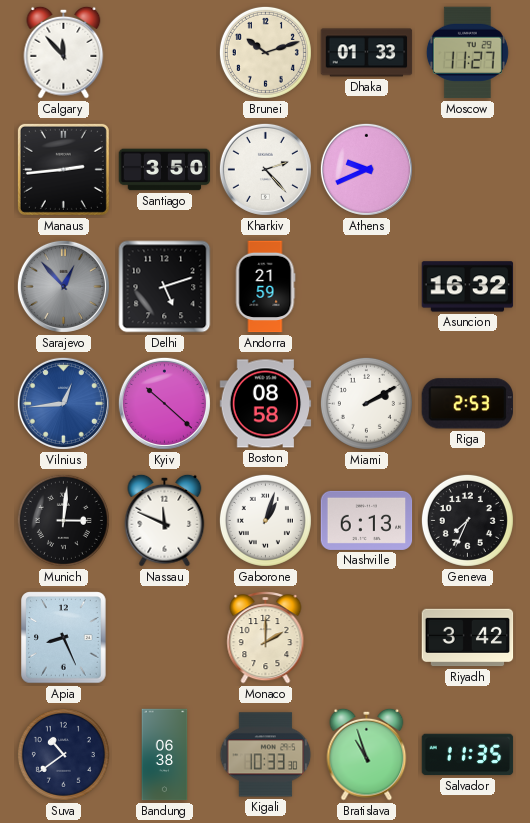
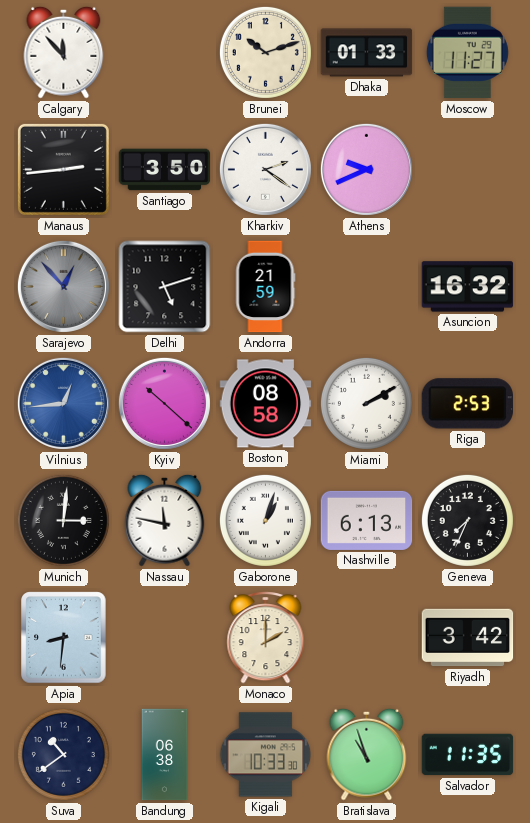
Kharkiv: 2:23 -> 2:21
Nassau: 11:49 -> 11:47
Apia: 8:26 -> 8:31
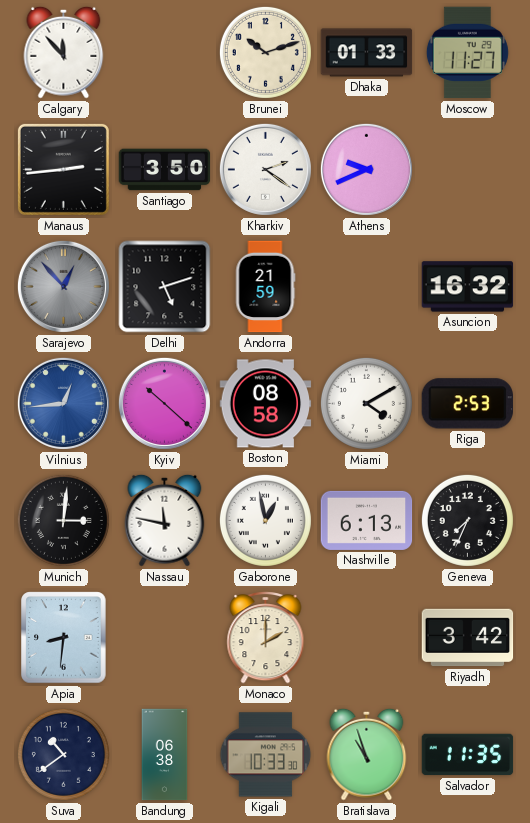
Miami: 2:10 -> 4:10
Gaborone: 1:03 -> 12:58
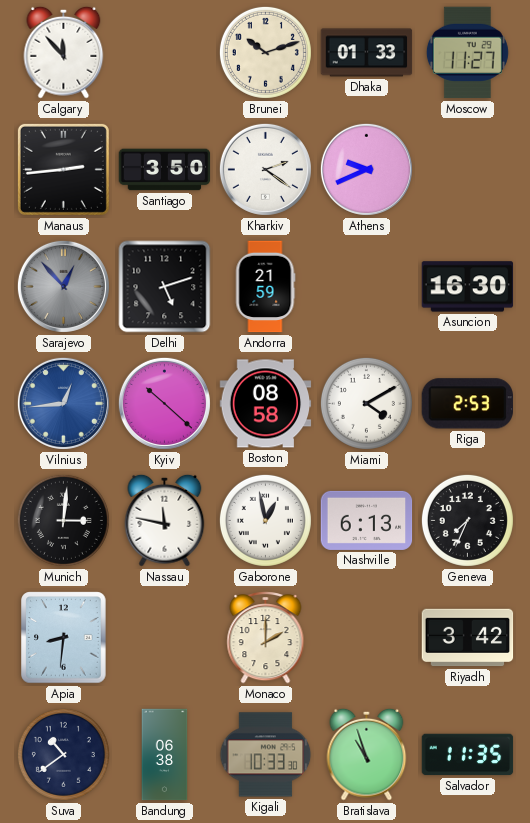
Asuncion: 16:32 -> 16:30
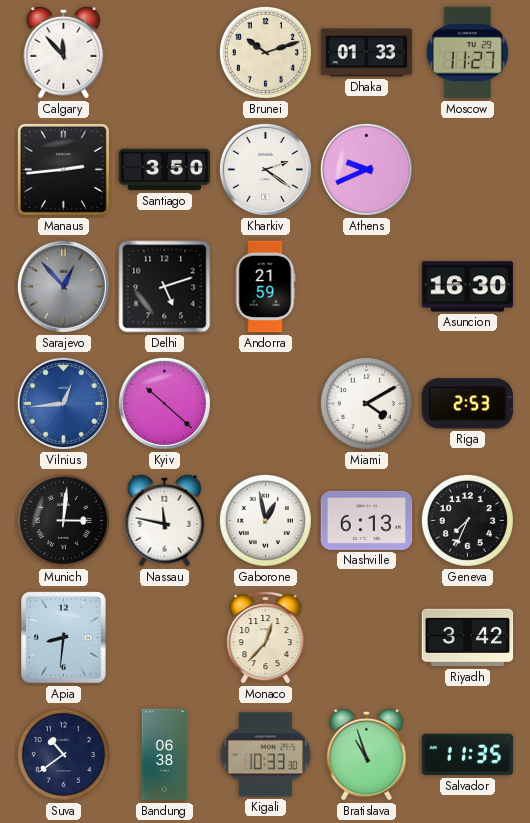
Boston: 08:58 -> none
Monaco: 2:00 -> 12:37
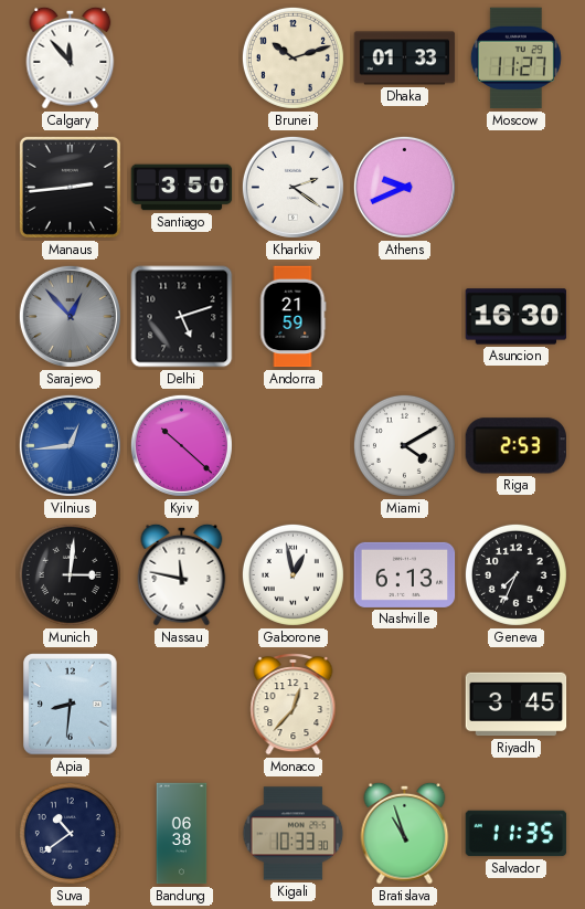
Riyadh: 3:42 -> 3:45
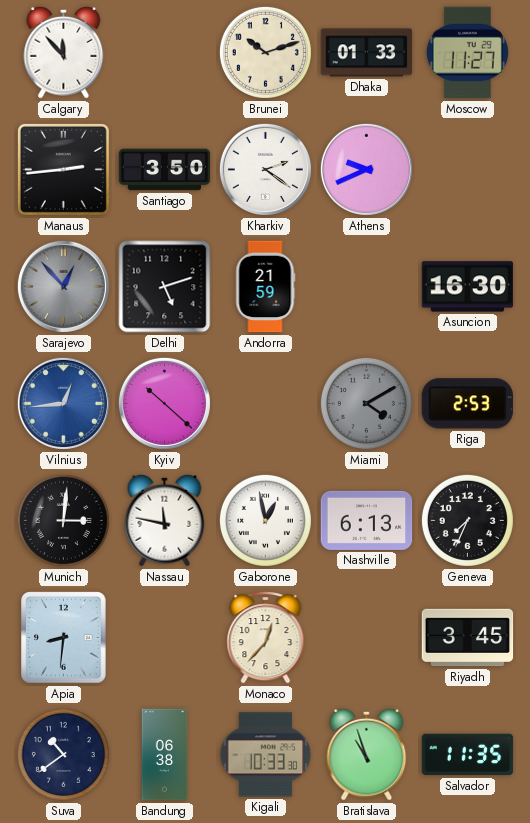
Miami dial: white -> grey
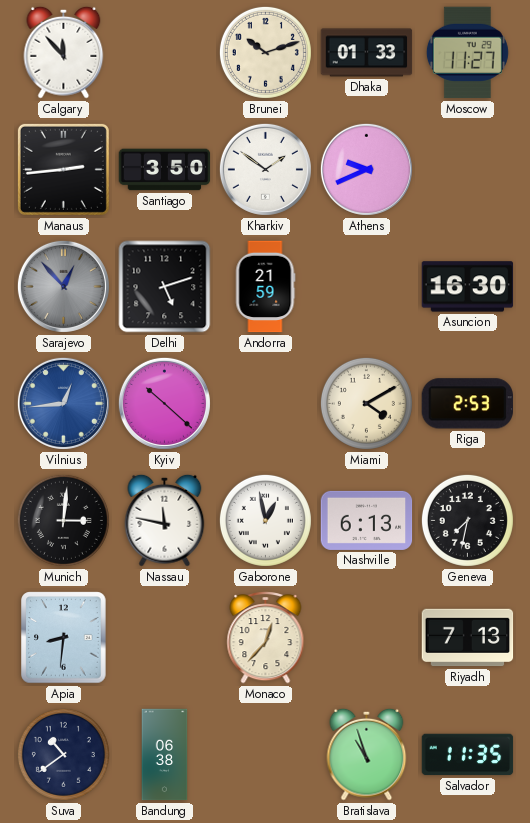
Kharkiv: 2:21 -> 1:51
Miami dial: grey -> cream
Geneva: 7:34 -> 7:32
Riyadh: 3:45 -> 7:13
Kigali: 10:33 -> none
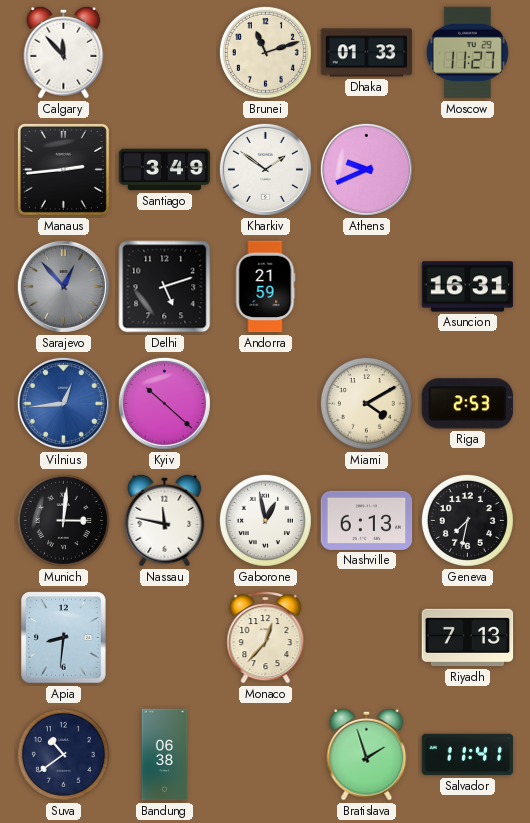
Brunei: 10:12 -> 11:12
Santiago: 3:50 -> 3:49
Asuncion: 16:30 -> 16:31
Bratislava: 10:57 -> 1:57
Salvador: 11:35 -> 11:41
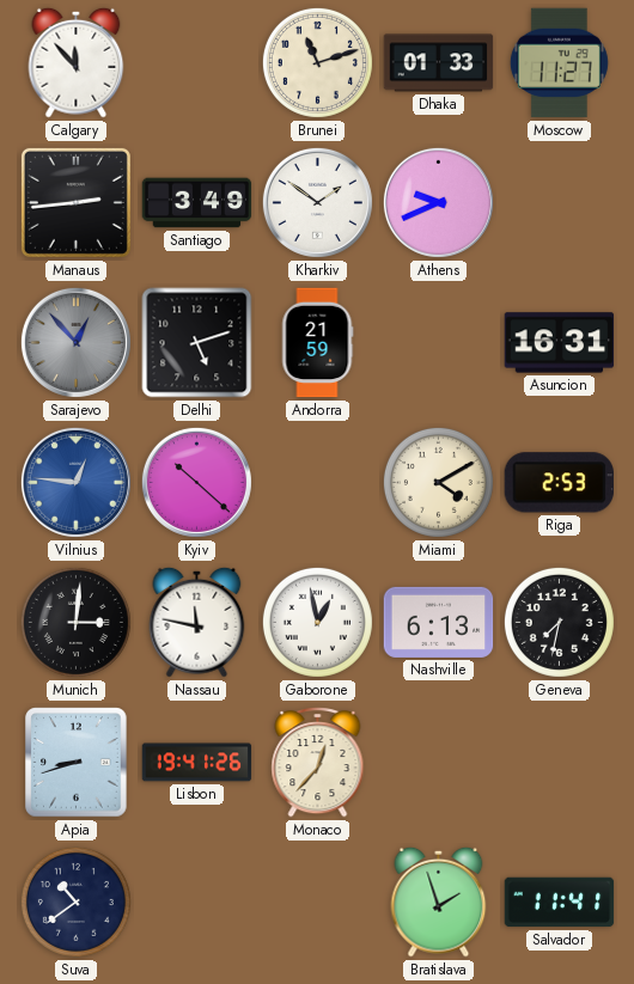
Vilnius: 12:44 -> 12:46
Apia: 8:31 -> 8:42
Lisbon: none -> 19:41
Riyadh: 7:13 -> none
Bandung: 06:38 -> none
